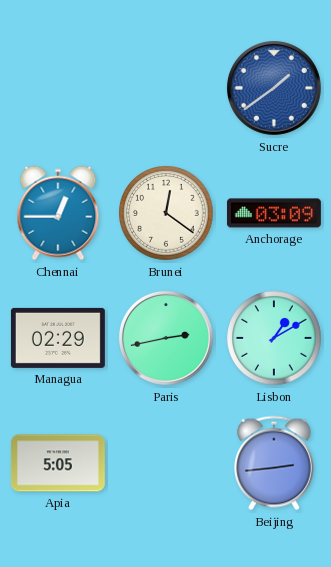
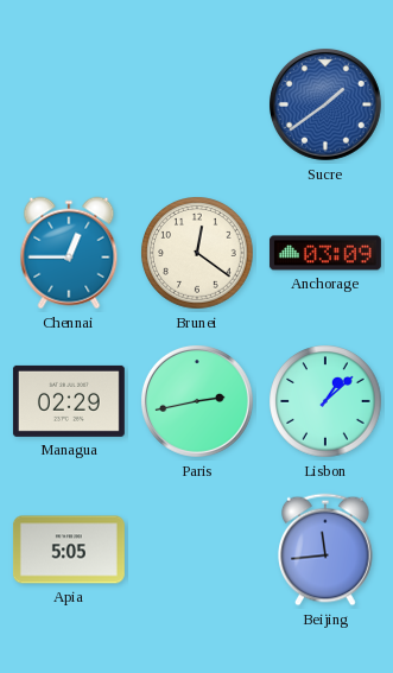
Lisbon: 1:10 -> 1:08
Beijing: 2:44 -> 11:44
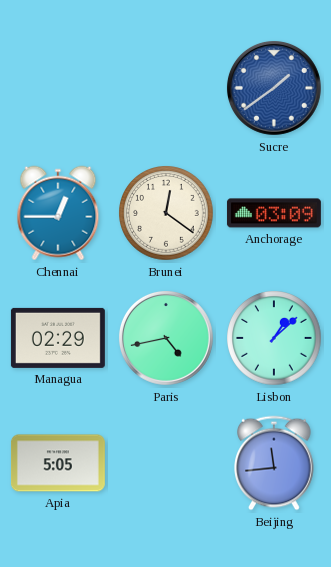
Paris: 2:43 -> 4:43
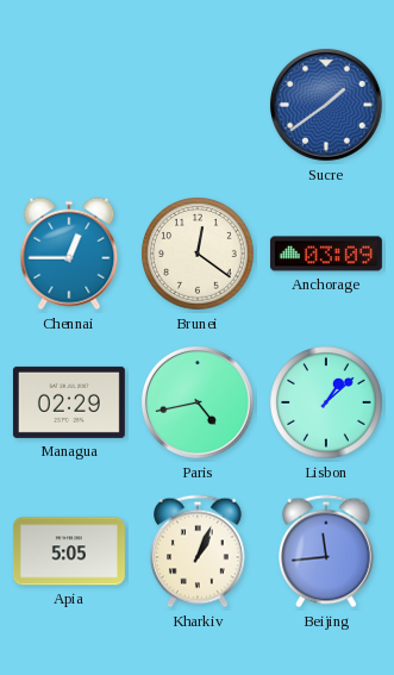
Kharkiv: none -> 1:04
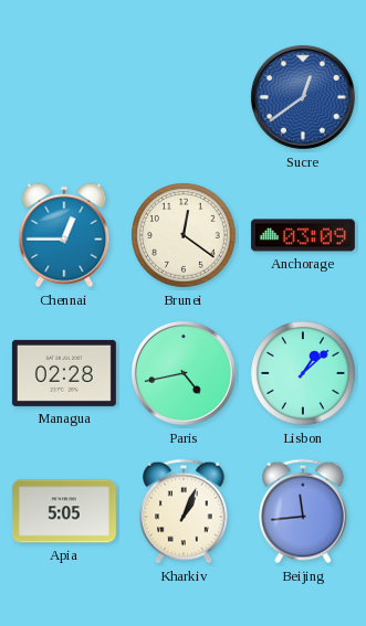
Sucre: 1:39 -> 12:39
Managua: 02:29 -> 02:28
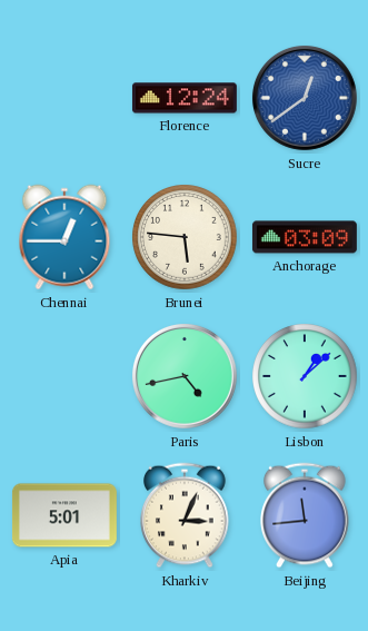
Florence: none -> 12:24
Brunei: 12:21 -> 5:46
Managua: 02:28 -> none
Apia: 5:05 -> 5:01
Kharkiv: 1:04 -> 3:04
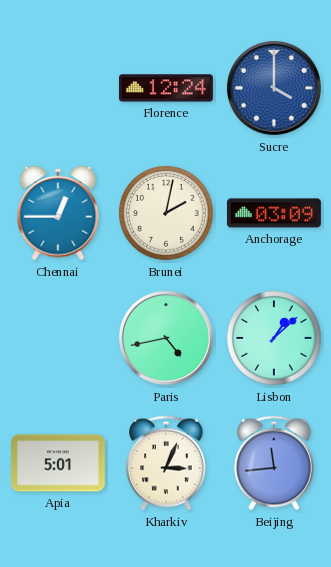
Sucre: 12:39 -> 4:00
Brunei: 5:46 -> 2:02
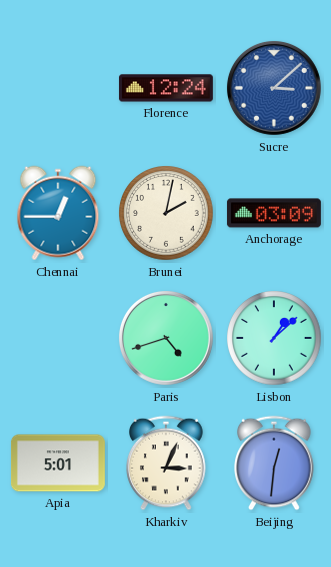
Sucre: 4:00 -> 3:08
Paris: 4:43 -> 4:42
Beijing: 11:44 -> 12:31
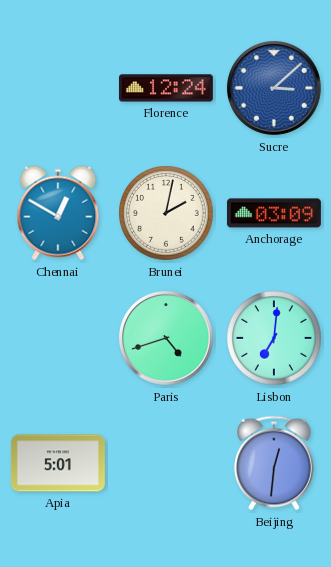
Chennai: 12:45 -> 12:50
Lisbon: 1:08 -> 7:01
Kharkiv: 3:04 -> none
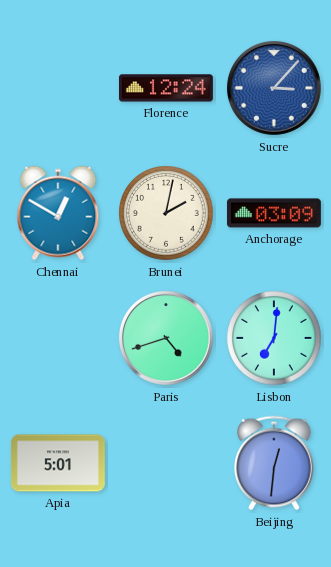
Sucre: 3:08 -> 3:07
